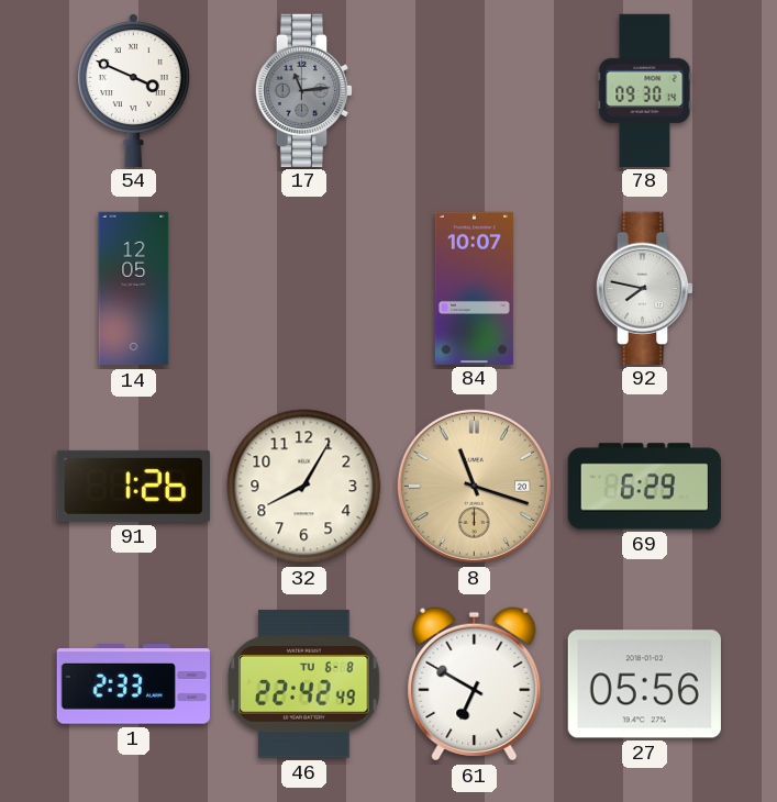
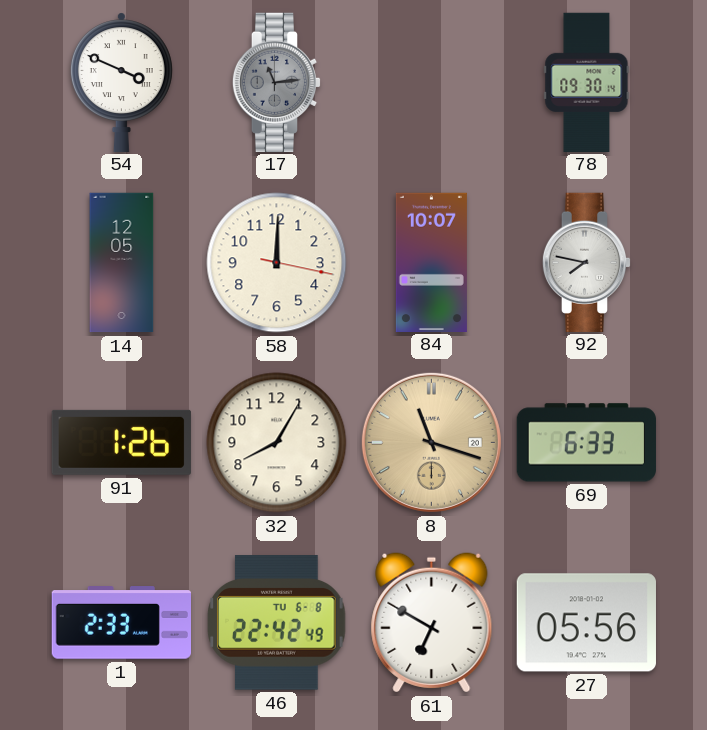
58: none -> 12:00
69: 6:29 -> 6:33
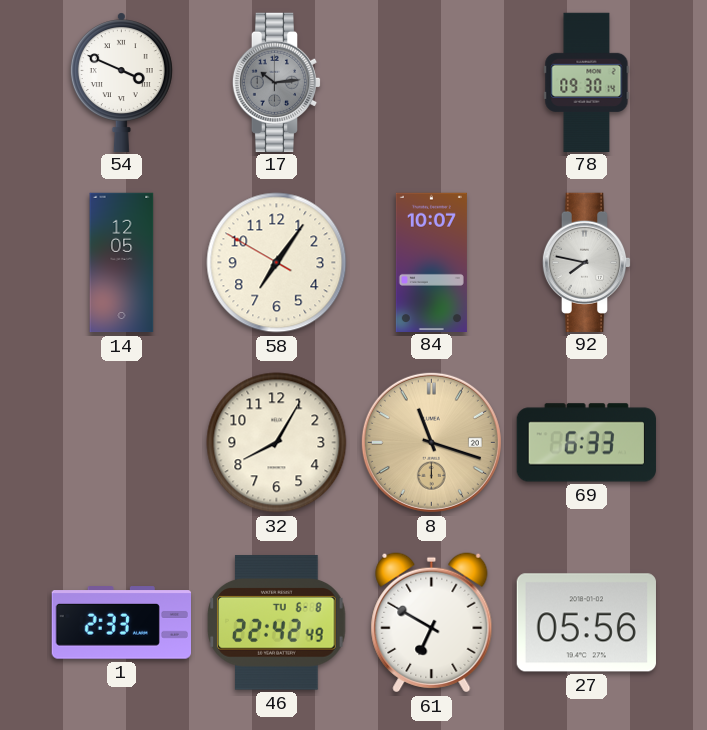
17: 11:14 -> 10:14
58: 12:00 -> 7:05
91: 1:26 -> none
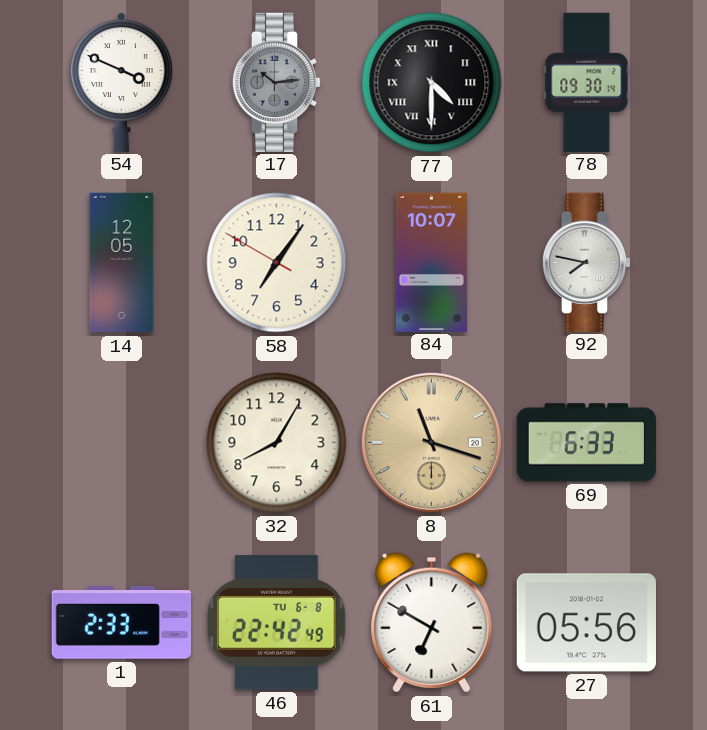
77: none -> 4:30
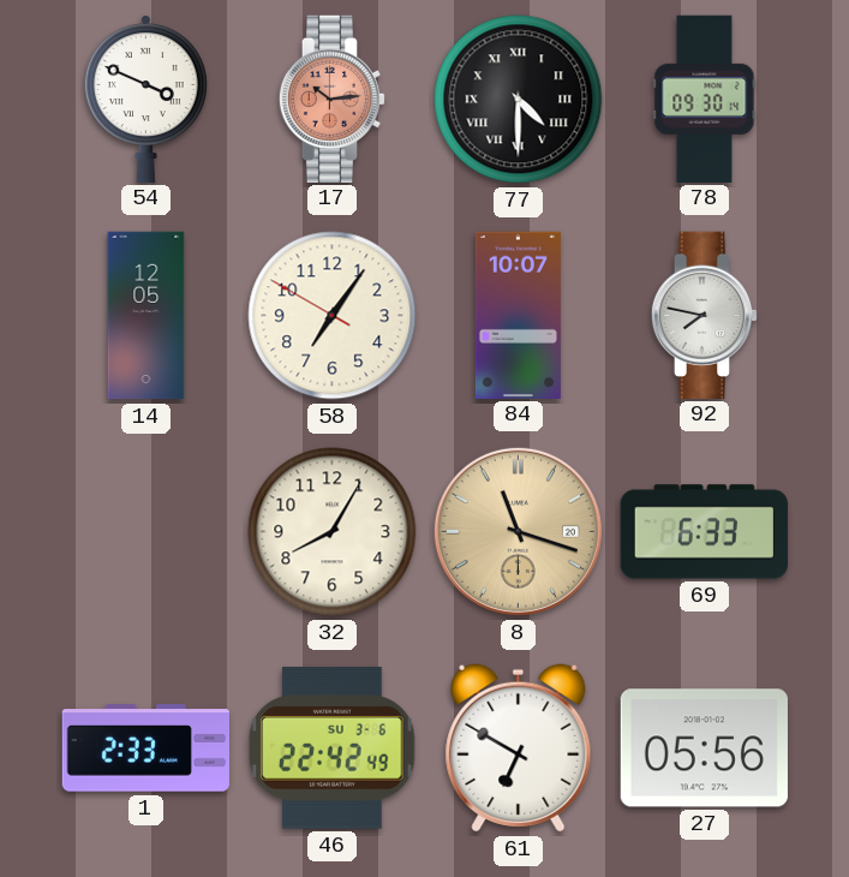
17 dial: grey -> salmon
46 date: TU 6-8 -> SU 3-6
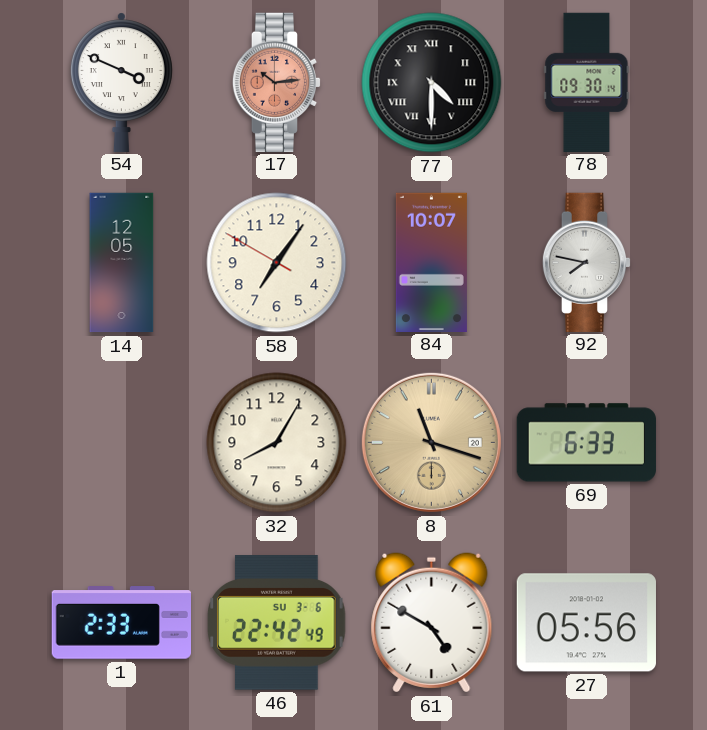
61: 6:50 -> 4:50
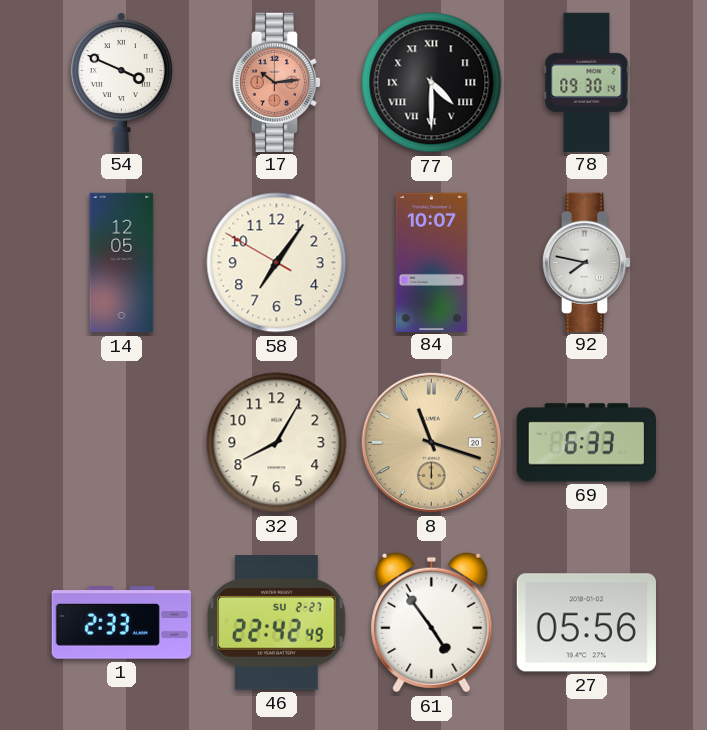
46 date: SU 3-6 -> SU 2-27
61: 4:50 -> 4:54
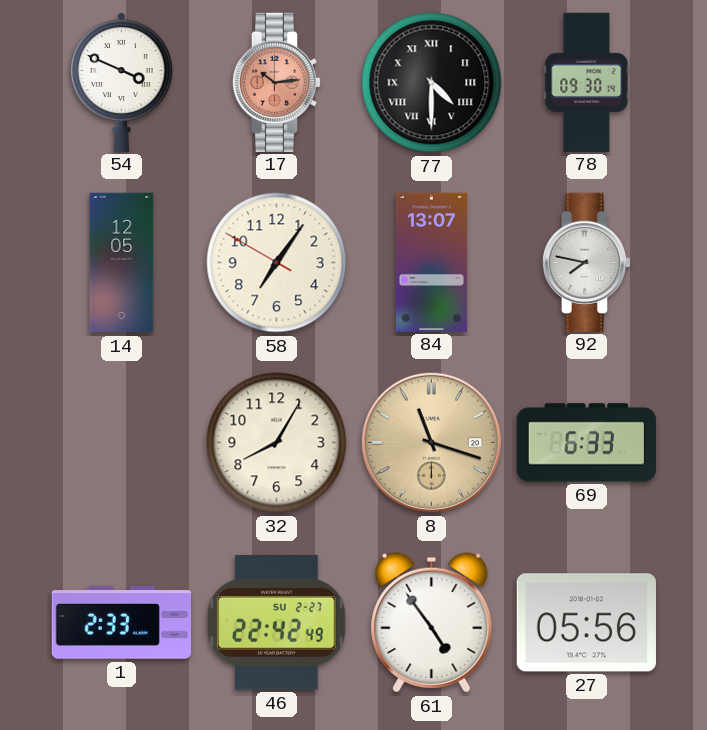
84: 10:07 -> 13:07
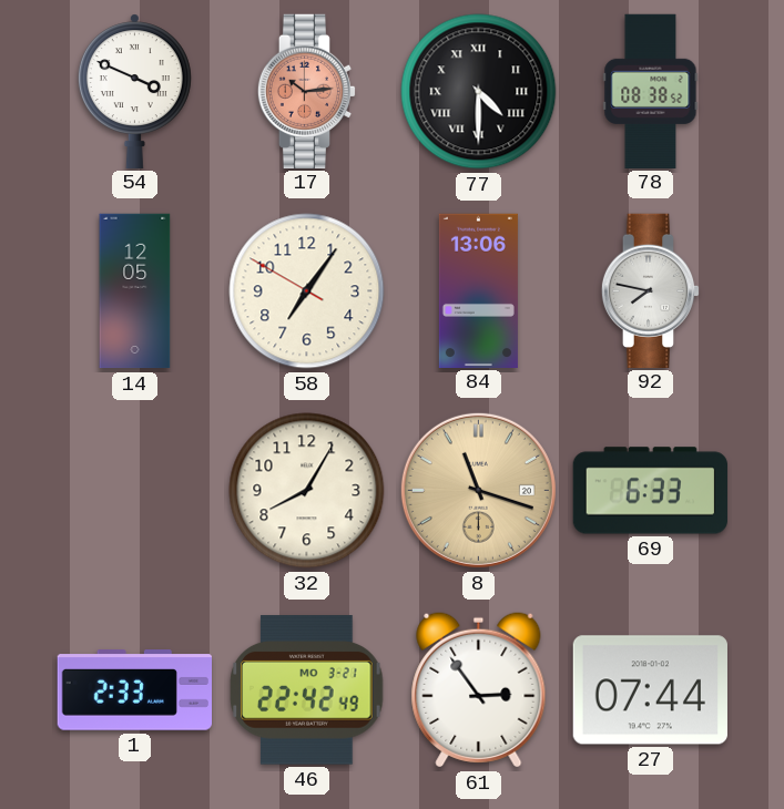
78: 09:30 -> 08:38
84: 13:07 -> 13:06
46 date: SU 2-27 -> MO 3-21
61: 4:54 -> 2:54
27: 05:56 -> 07:44
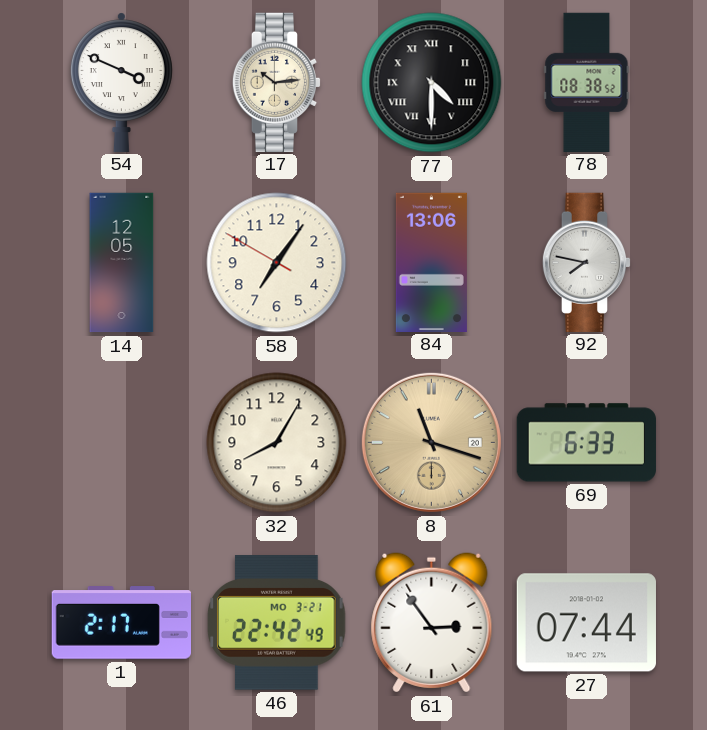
17 dial: salmon -> cream
1: 2:33 -> 2:17
